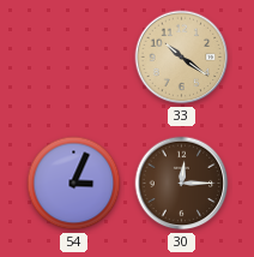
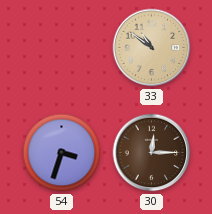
33: 10:21 -> 10:51
54: 3:04 -> 3:33
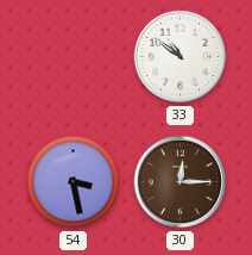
33 dial: champagne -> white
54: 3:33 -> 3:28
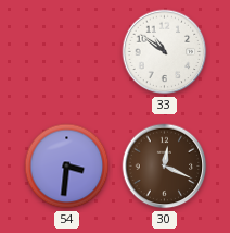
54: 3:28 -> 3:31
30: 12:15 -> 12:19
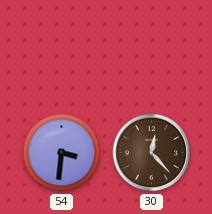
33: 10:51 -> none
30: 12:19 -> 12:23
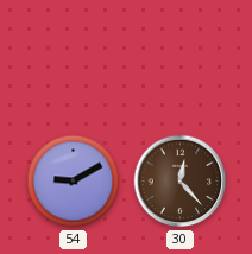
54: 3:31 -> 9:10
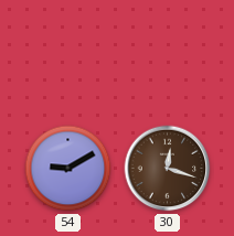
30: 12:23 -> 12:18
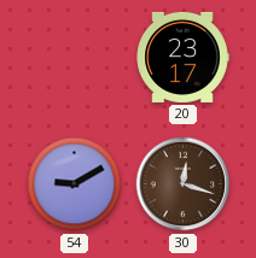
20: none -> 23:17
